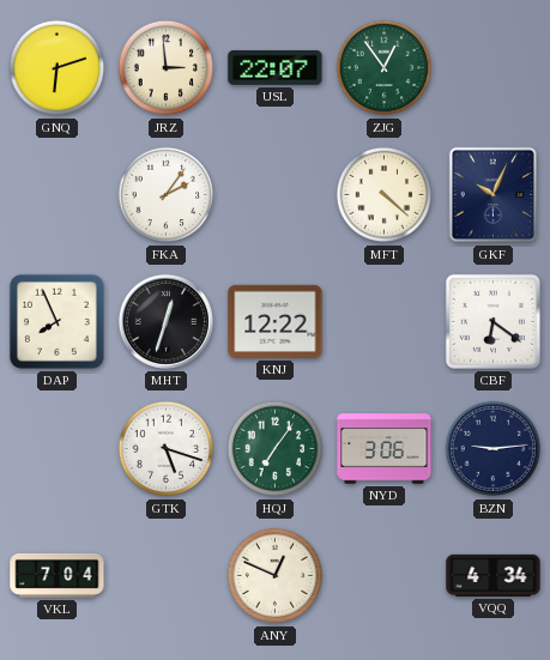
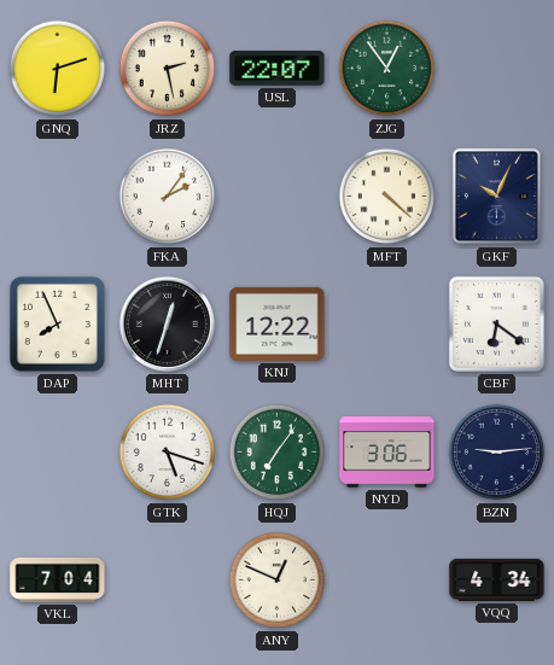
JRZ: 2:59 -> 2:28
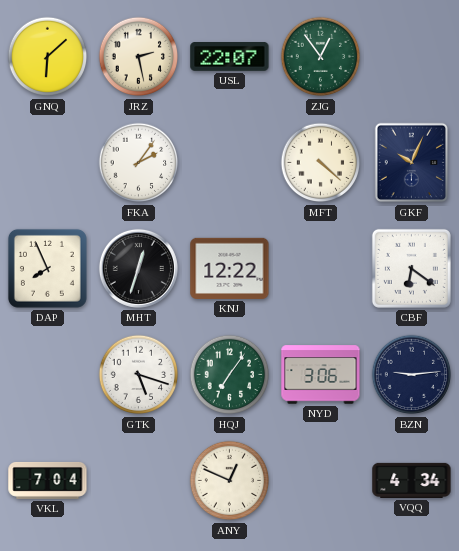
GNQ: 6:12 -> 6:08
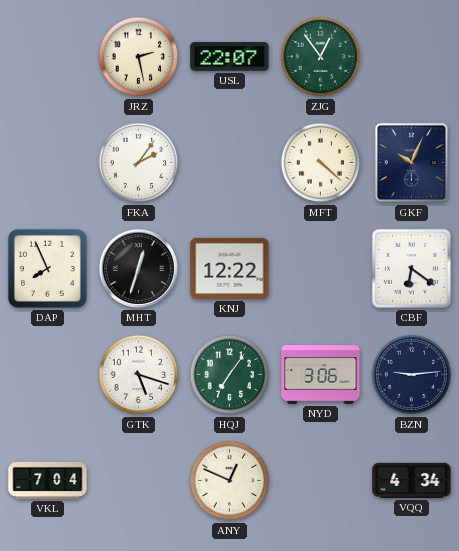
GNQ: 6:08 -> none
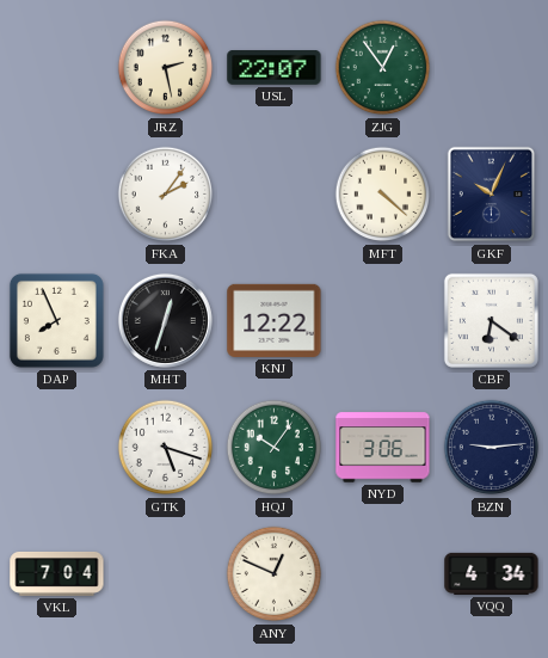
HQJ: 7:06 -> 10:06
